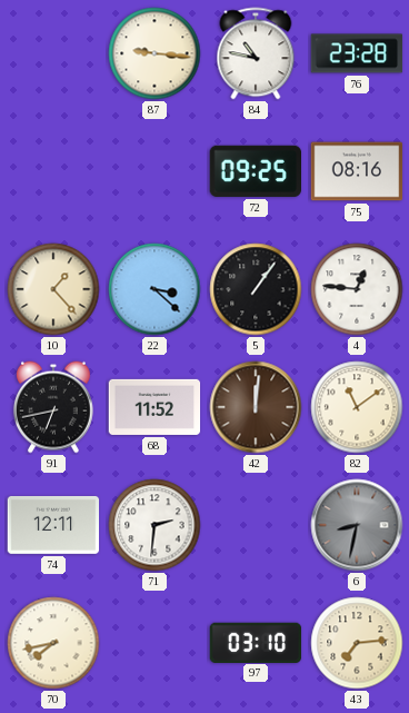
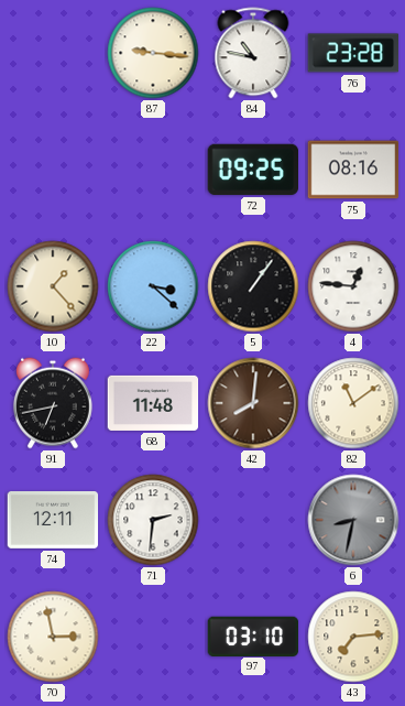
68: 11:52 -> 11:48
42: 12:01 -> 8:01
70: 7:43 -> 2:58
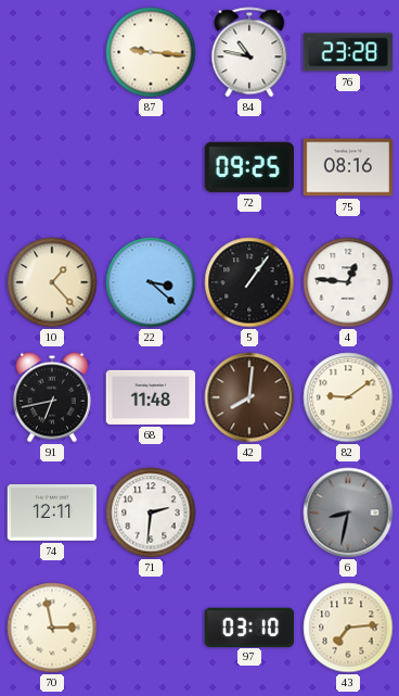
82: 11:09 -> 9:09
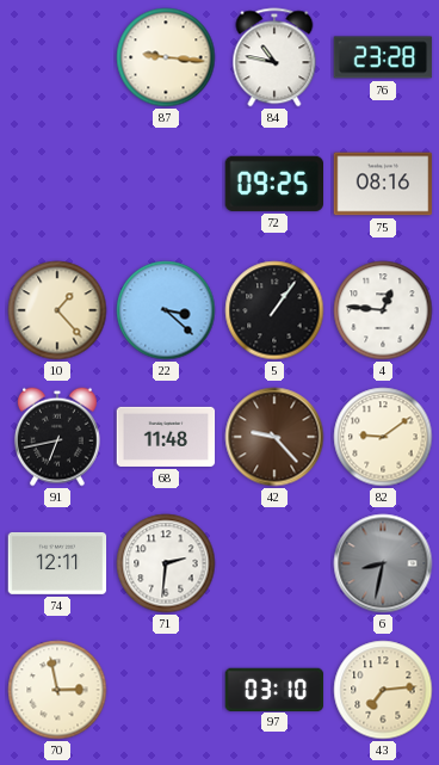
42: 8:01 -> 9:23
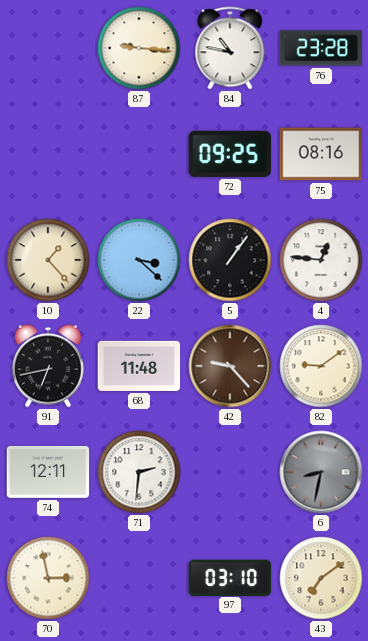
43: 7:14 -> 7:09
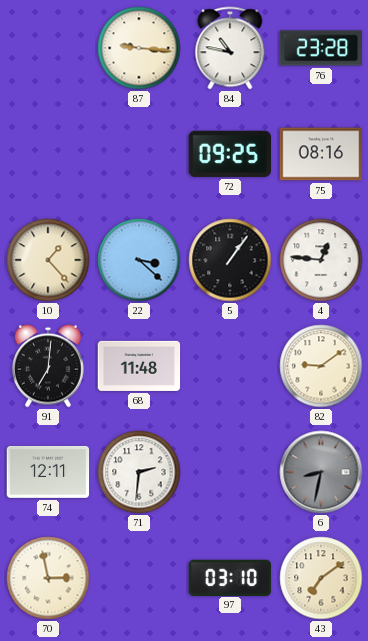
91: 6:43 -> 7:01
42: 9:23 -> none
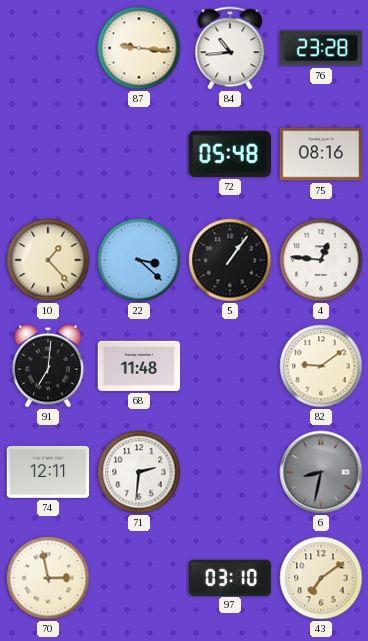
84: 10:47 -> 10:44
72: 09:25 -> 05:48
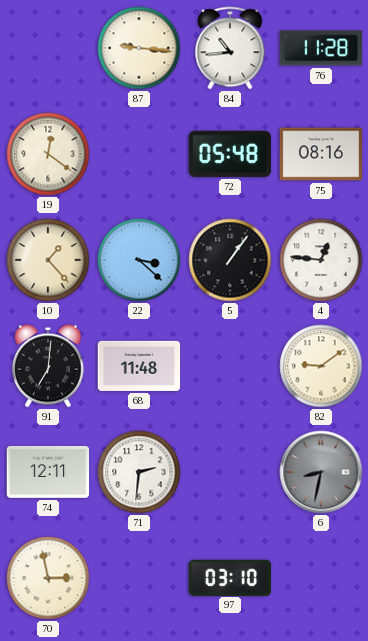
76: 23:28 -> 11:28
19: none -> 12:21
43: 7:09 -> none
